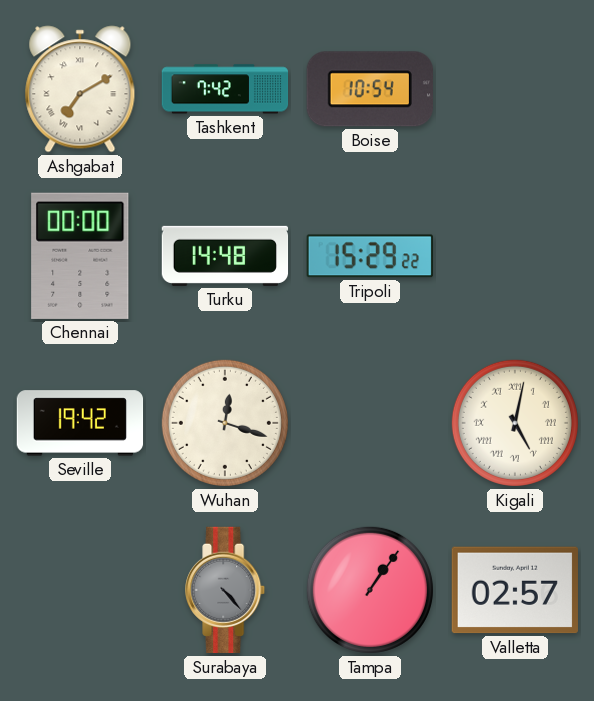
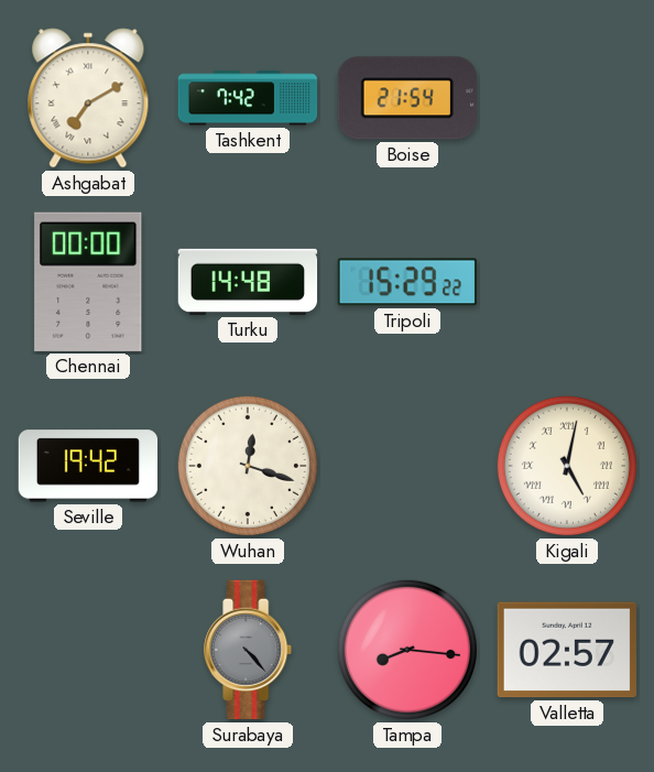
Boise: 10:54 -> 21:54
Tampa: 1:06 -> 8:16
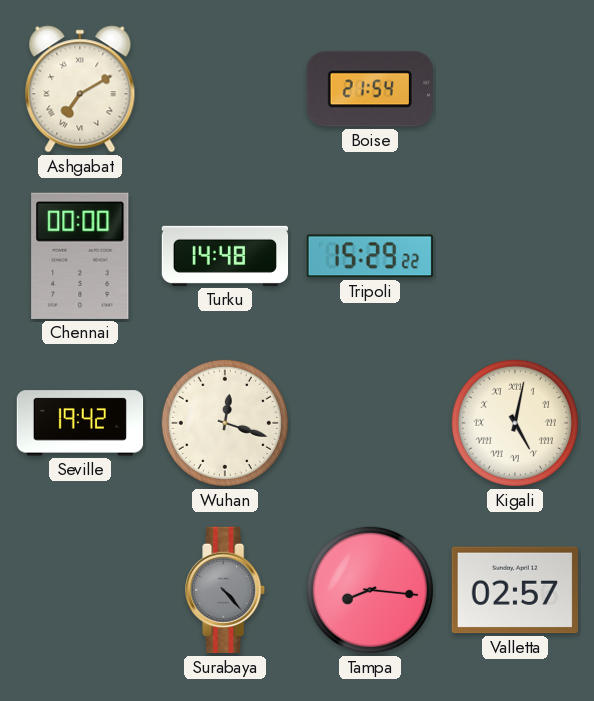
Tashkent: 7:42 -> none
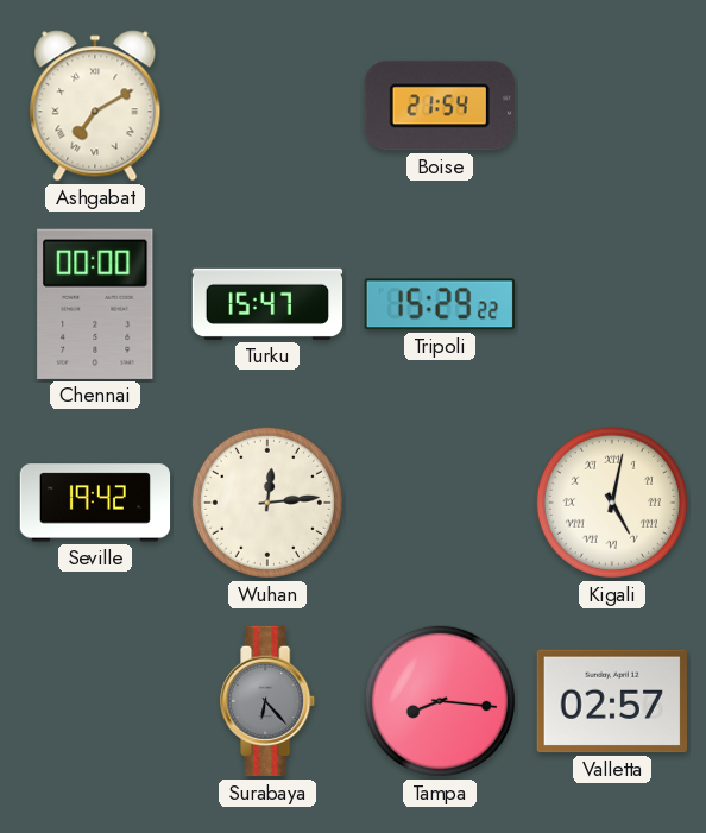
Turku: 14:48 -> 15:47
Wuhan: 12:18 -> 12:14
Surabaya: 4:23 -> 6:23
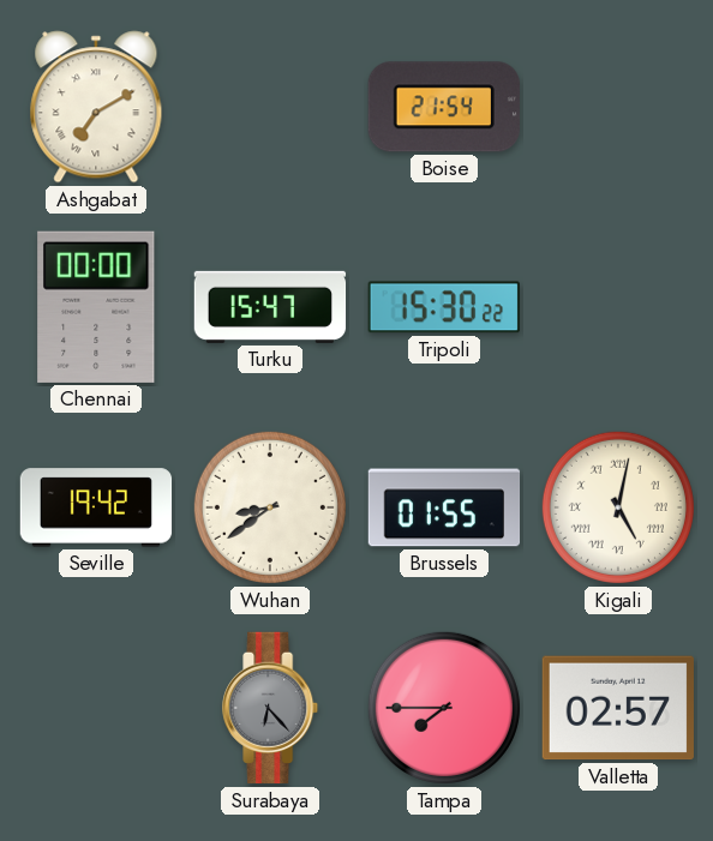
Tripoli: 15:29 -> 15:30
Wuhan: 12:14 -> 8:39
Brussels: none -> 01:55
Tampa: 8:16 -> 7:45
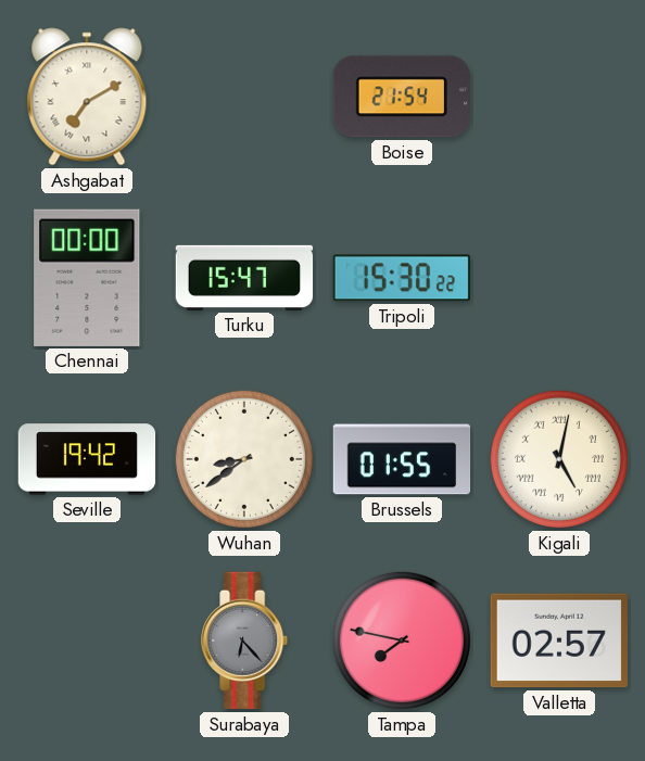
Tampa: 7:45 -> 7:47
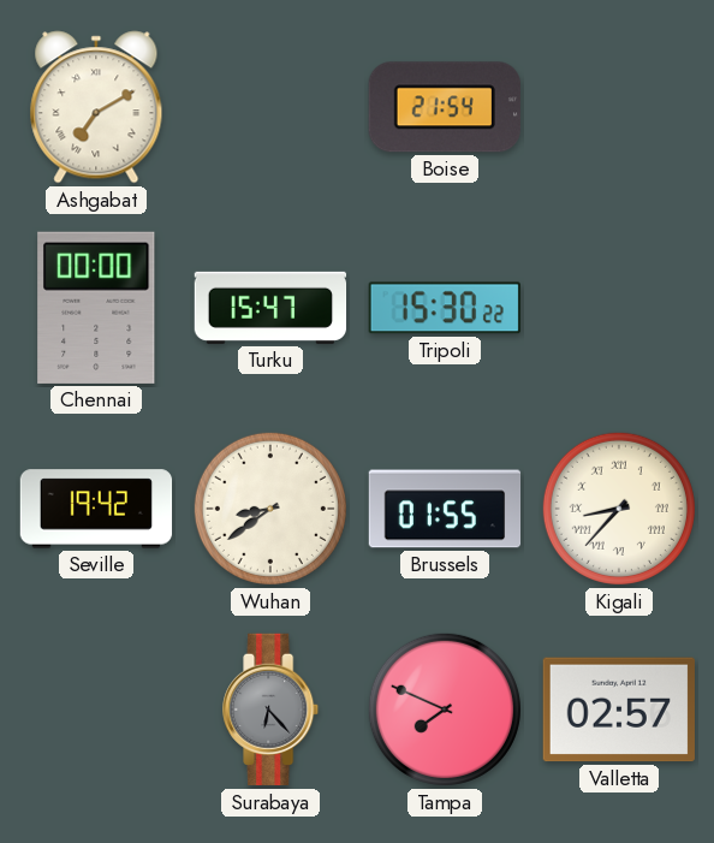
Kigali: 5:02 -> 8:37
Tampa: 7:47 -> 7:49
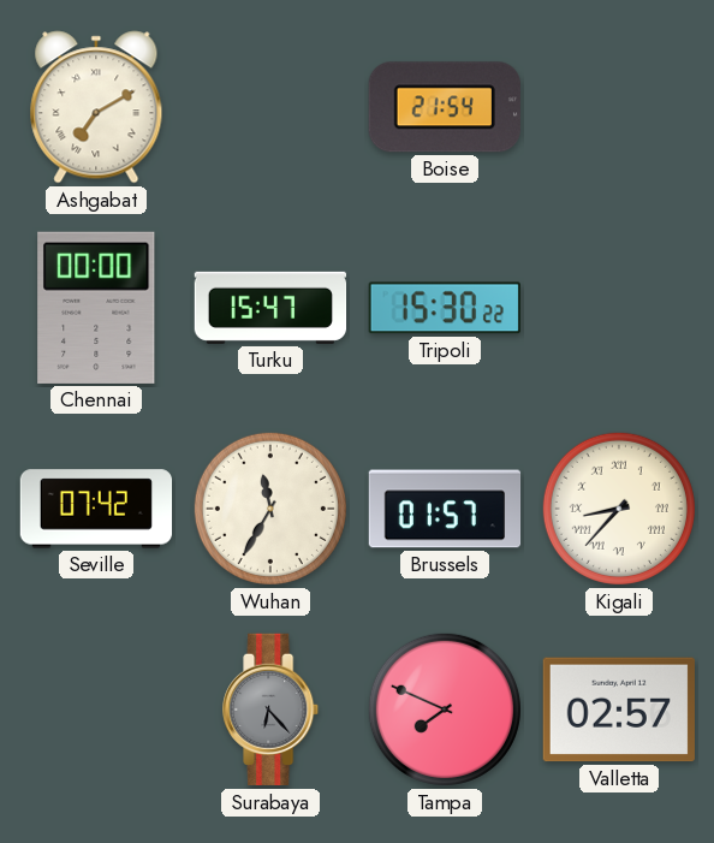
Seville: 19:42 -> 07:42
Wuhan: 8:39 -> 11:35
Brussels: 01:55 -> 01:57
